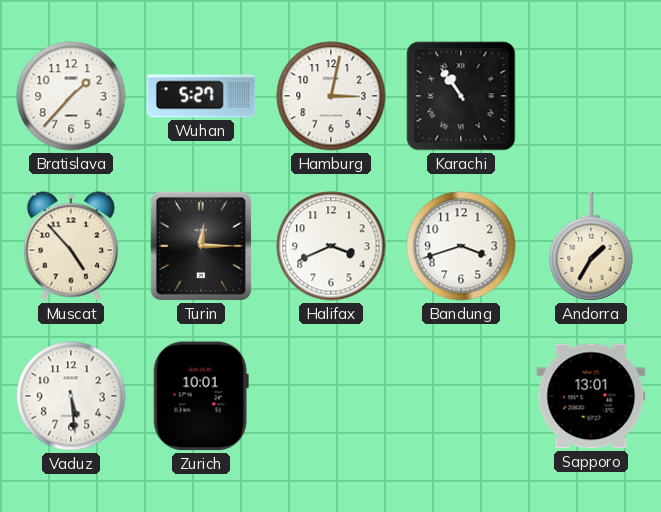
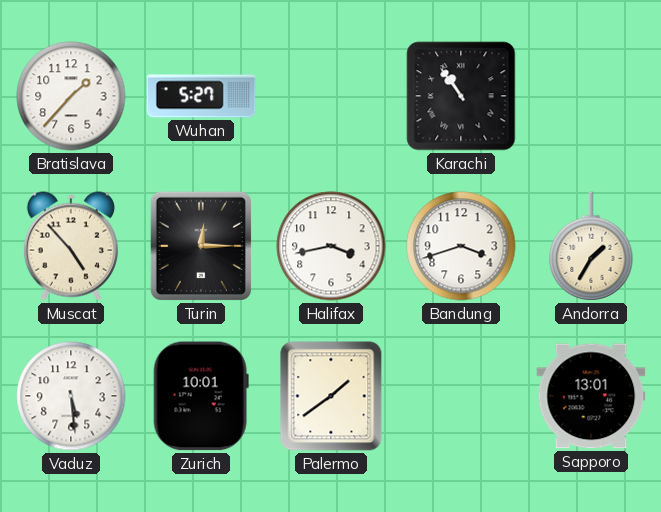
Hamburg: 3:02 -> none
Halifax: 3:41 -> 3:43
Palermo: none -> 1:39
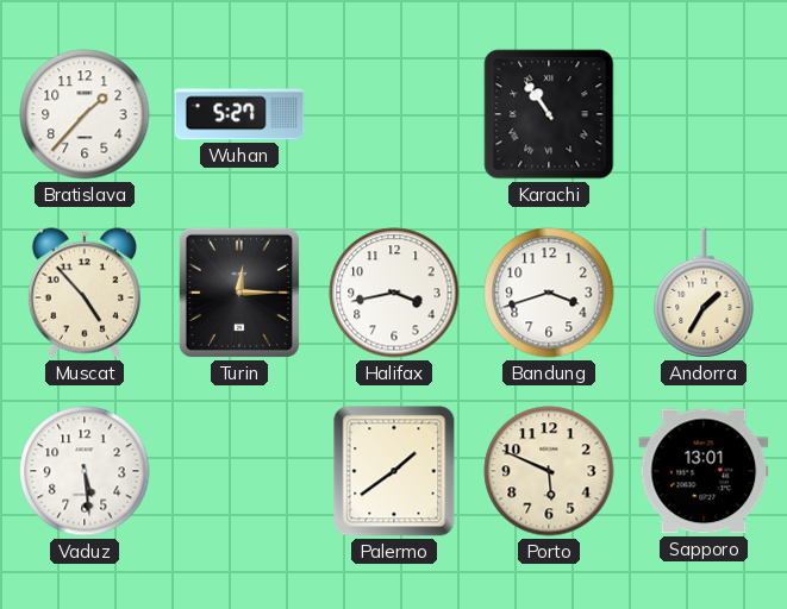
Zurich: 10:01 -> none
Porto: none -> 5:49
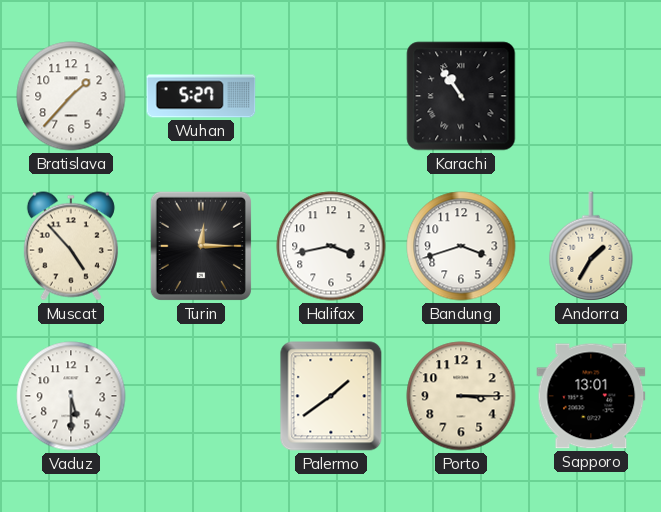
Vaduz: 5:29 -> 5:30
Porto: 5:49 -> 3:15
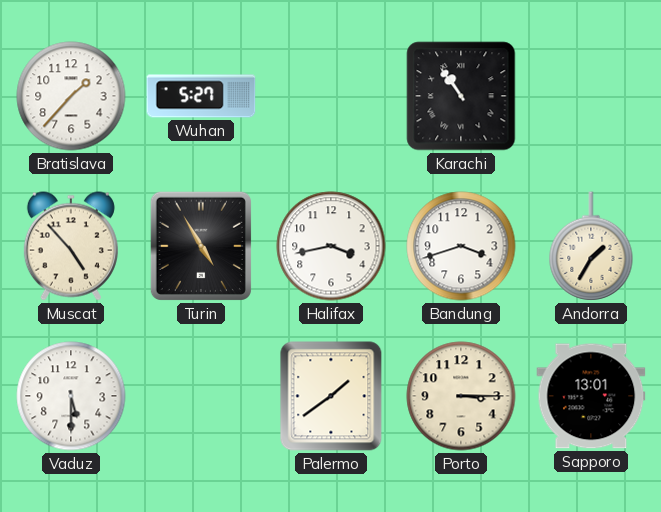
Turin: 12:15 -> 4:55
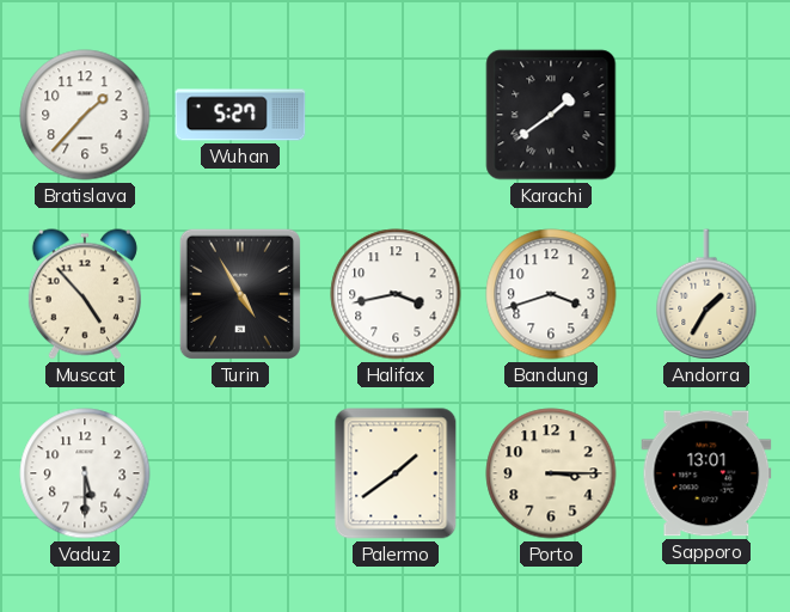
Karachi: 10:54 -> 1:39
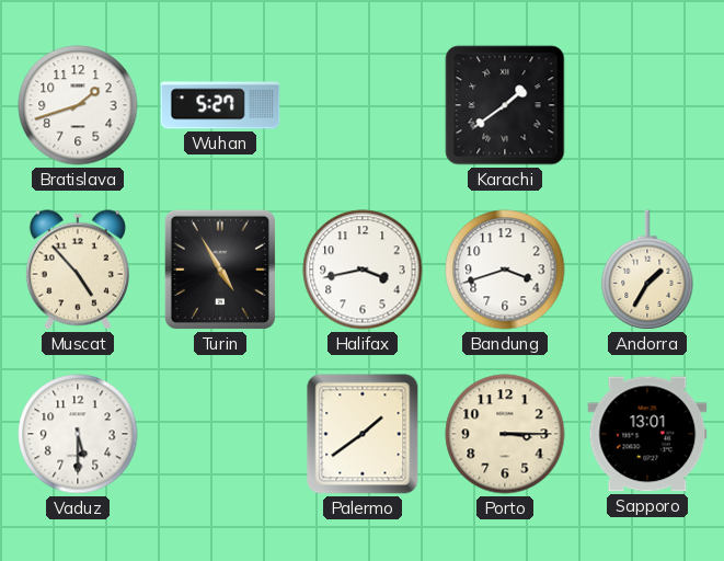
Bratislava: 1:37 -> 1:42
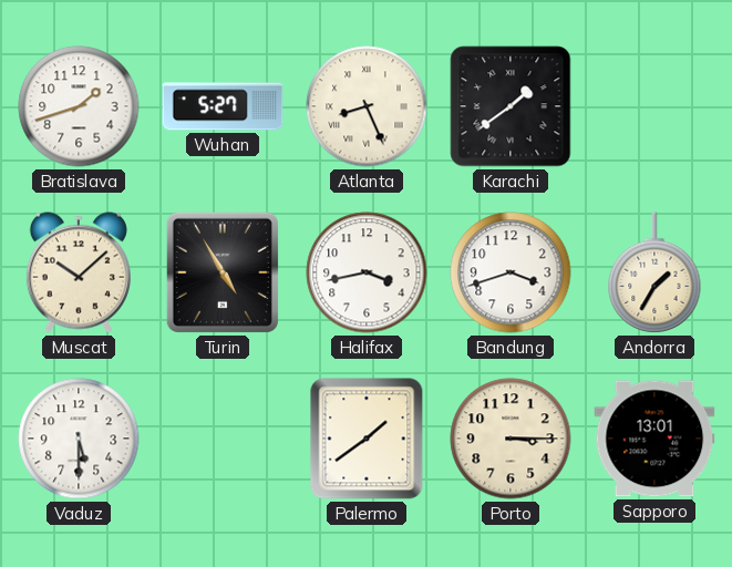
Atlanta: none -> 8:26
Muscat: 4:53 -> 10:08
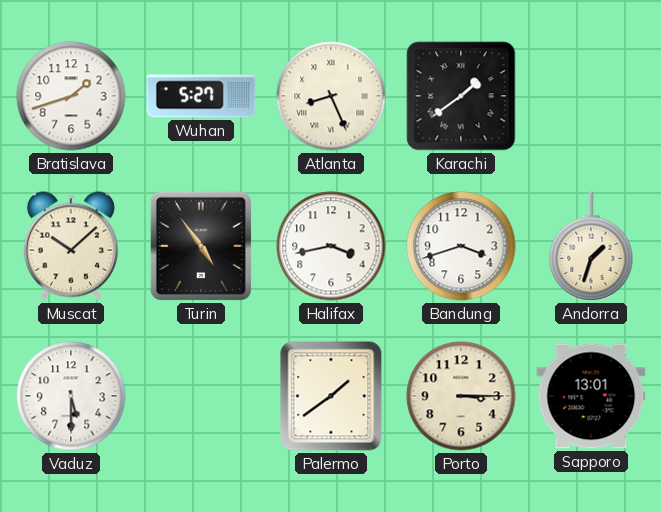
Turin: 4:55 -> 4:54
Andorra: 1:35 -> 1:33
